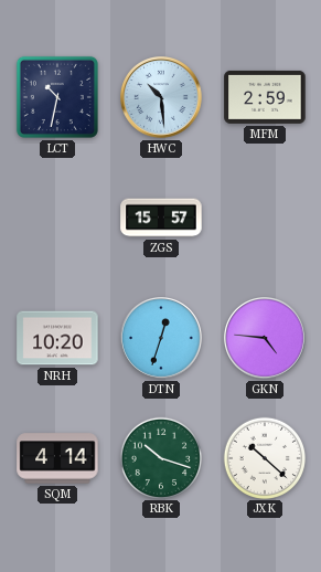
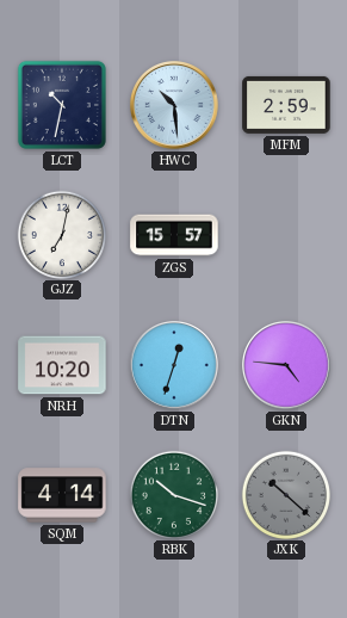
GJZ: none -> 7:02
JXK dial: white -> grey
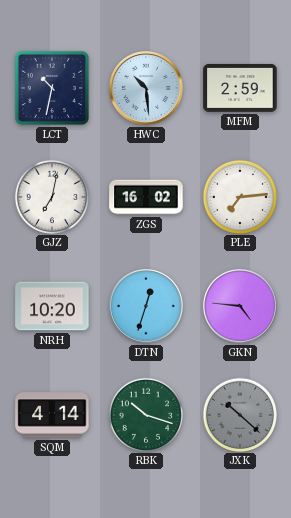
ZGS: 15:57 -> 16:02
PLE: none -> 7:14
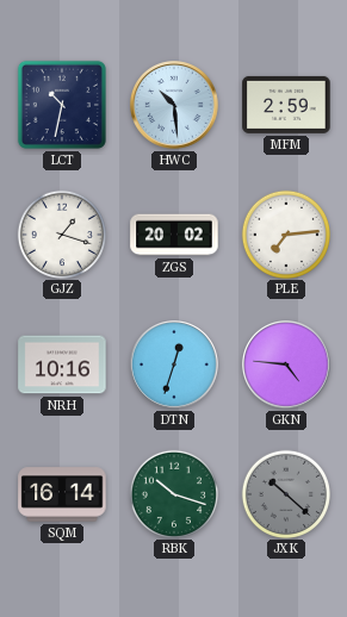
GJZ: 7:02 -> 1:18
ZGS: 16:02 -> 20:02
NRH: 10:20 -> 10:16
SQM: 4:14 -> 16:14
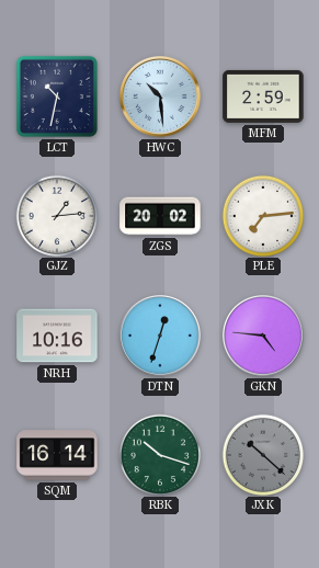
GJZ: 1:18 -> 1:14
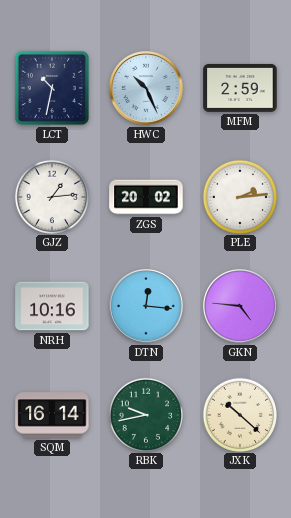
HWC: 10:29 -> 10:26
PLE: 7:14 -> 2:14
DTN: 12:33 -> 12:16
RBK: 10:18 -> 9:43
JXK dial: grey -> cream
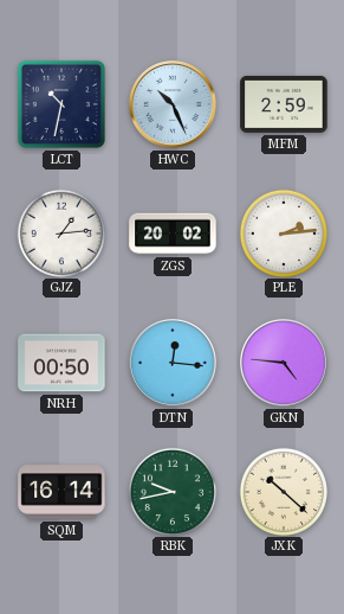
NRH: 10:16 -> 00:50
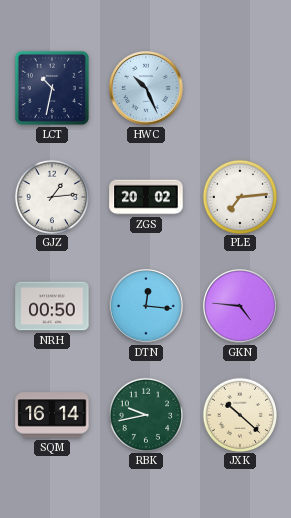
MFM: 2:59 -> none
PLE: 2:14 -> 7:14
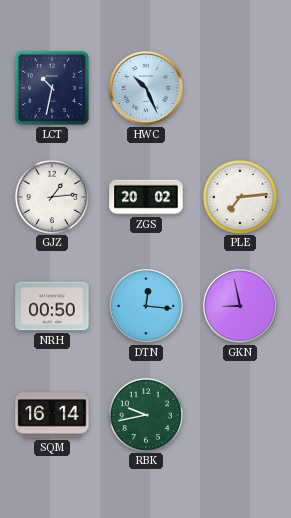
GKN: 4:46 -> 8:58
JXK: 10:22 -> none
